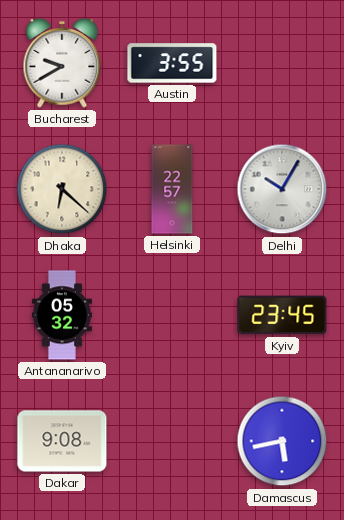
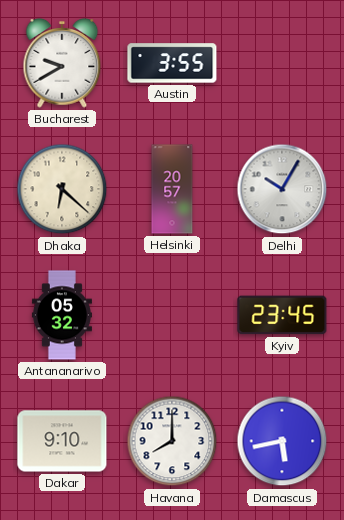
Helsinki: 22:57 -> 20:57
Dakar: 9:08 -> 9:10
Havana: none -> 8:00
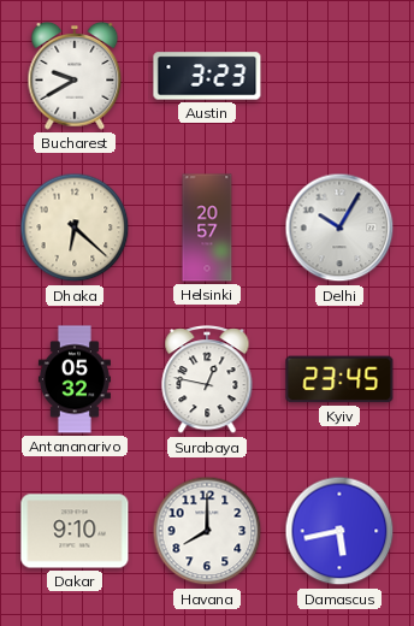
Austin: 3:55 -> 3:23
Surabaya: none -> 12:47
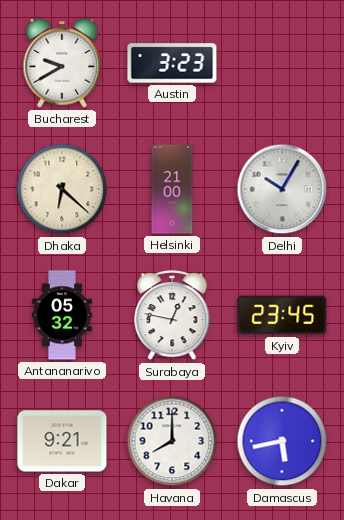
Helsinki: 20:57 -> 21:00
Dakar: 9:10 -> 9:21
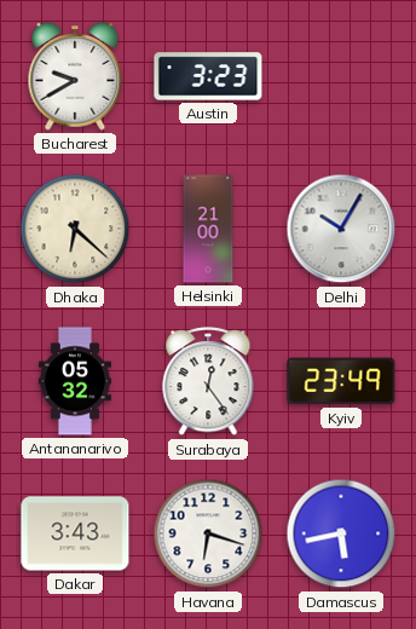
Surabaya: 12:47 -> 12:24
Kyiv: 23:45 -> 23:49
Dakar: 9:21 -> 3:43
Havana: 8:00 -> 6:18
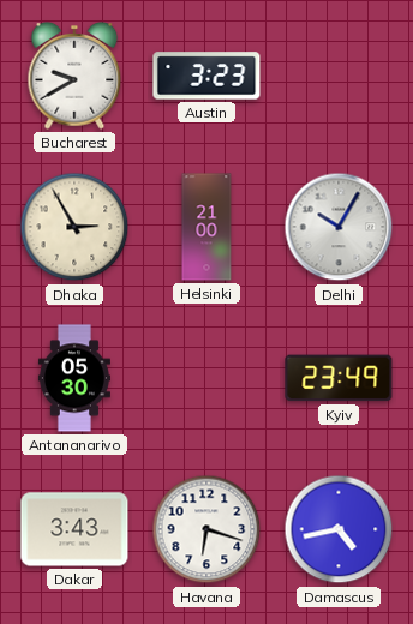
Dhaka: 6:22 -> 2:55
Antananarivo: 05:32 -> 05:30
Surabaya: 12:24 -> none
Damascus: 5:43 -> 4:43
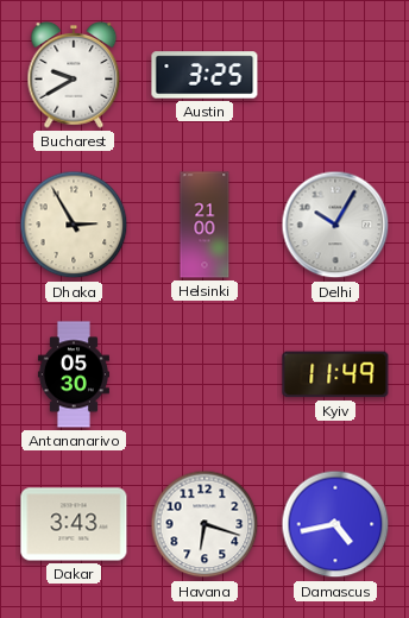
Austin: 3:23 -> 3:25
Kyiv: 23:49 -> 11:49
